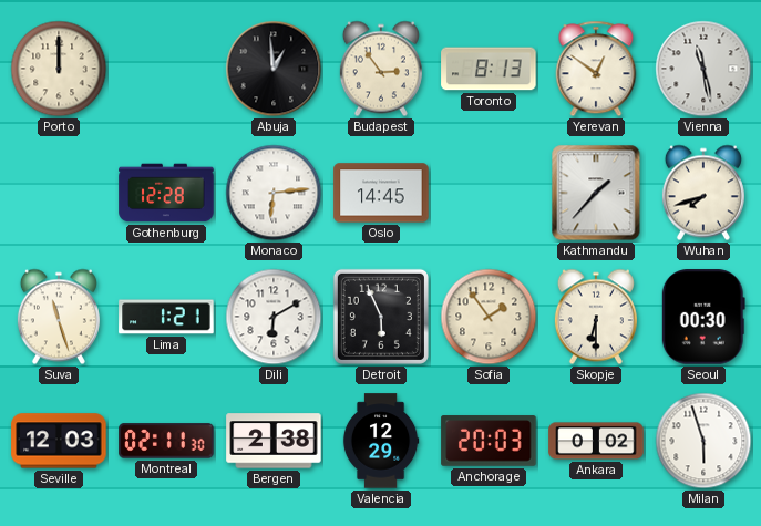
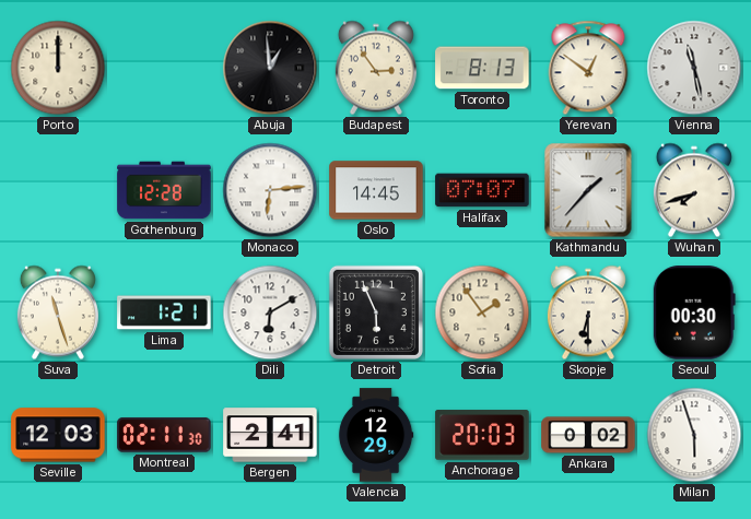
Halifax: none -> 07:07
Bergen: 2:38 -> 2:41
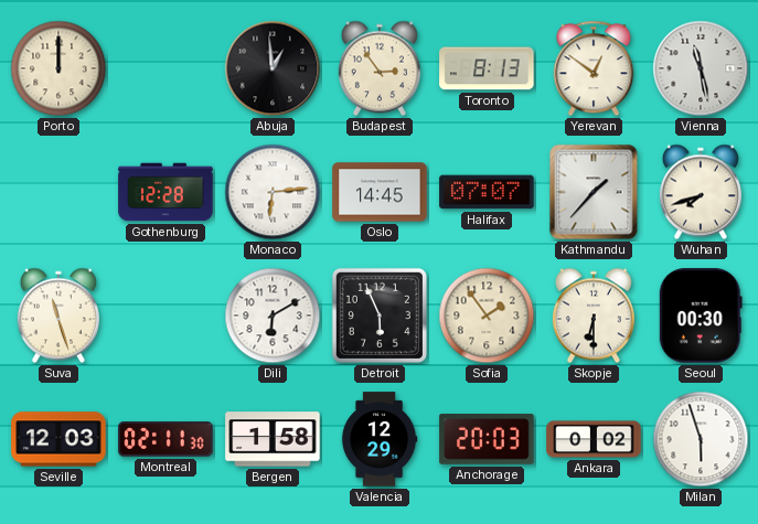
Lima: 1:21 -> none
Bergen: 2:41 -> 1:58
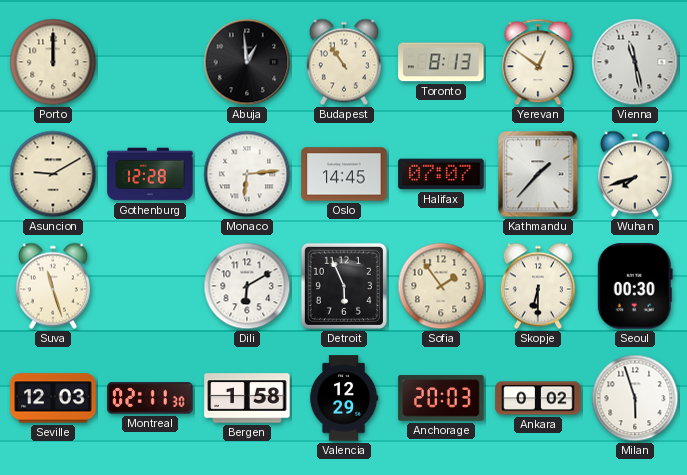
Budapest: 2:54 -> 10:54
Asuncion: none -> 9:10
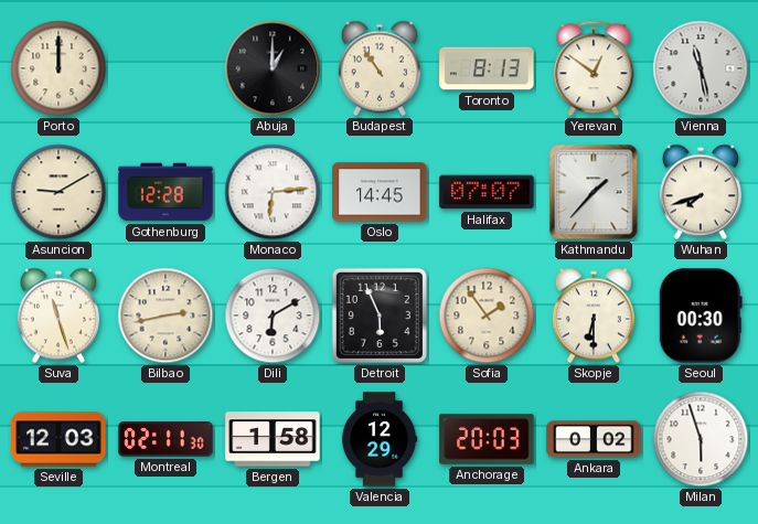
Abuja: 12:59 -> 1:00
Bilbao: none -> 2:43
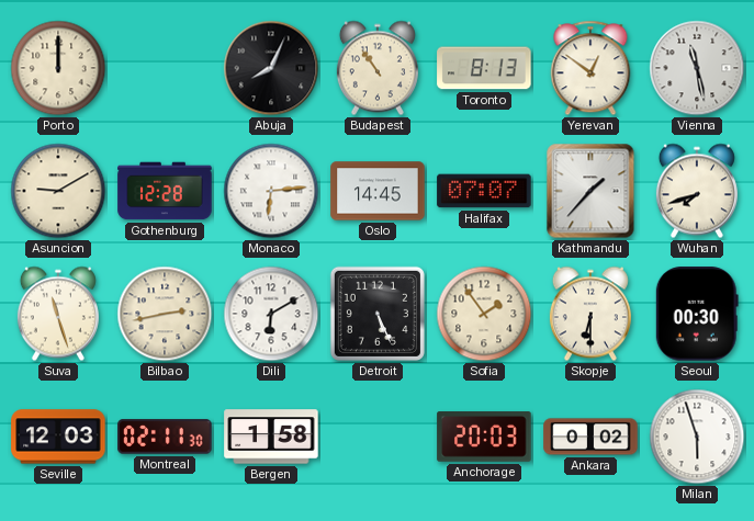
Abuja: 1:00 -> 8:04
Detroit: 5:56 -> 5:26
Valencia: 12:29 -> none
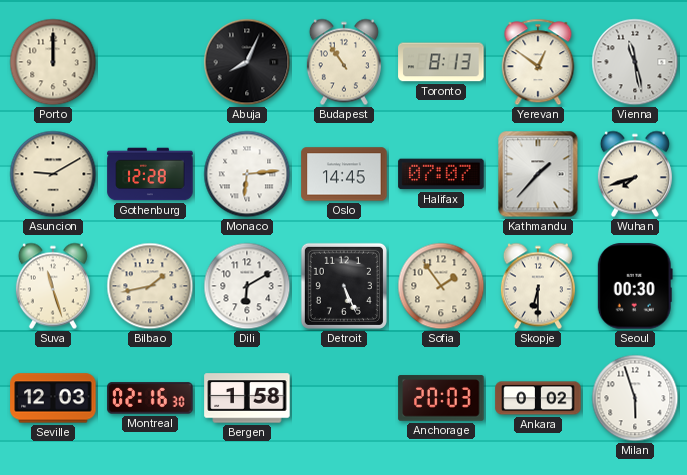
Bilbao: 2:43 -> 1:43
Montreal: 02:11 -> 02:16
